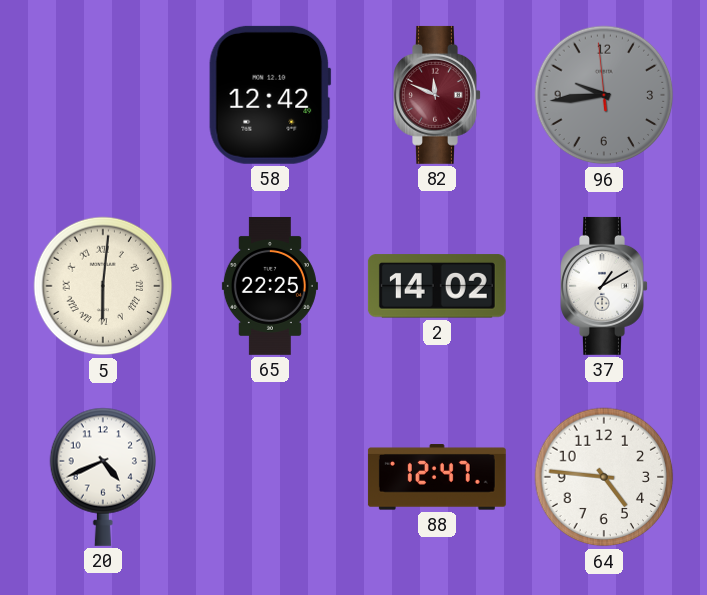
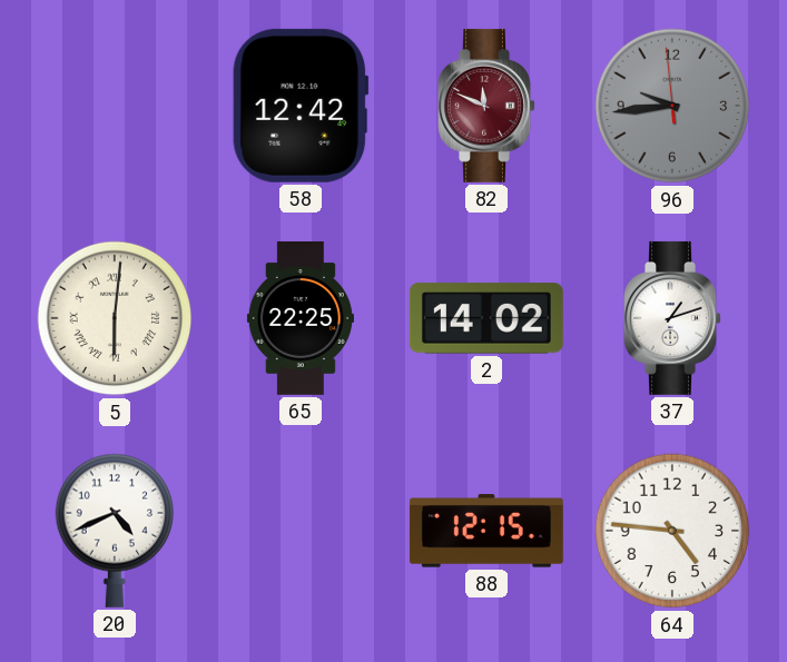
37: 1:10 -> 1:12
88: 12:47 -> 12:15
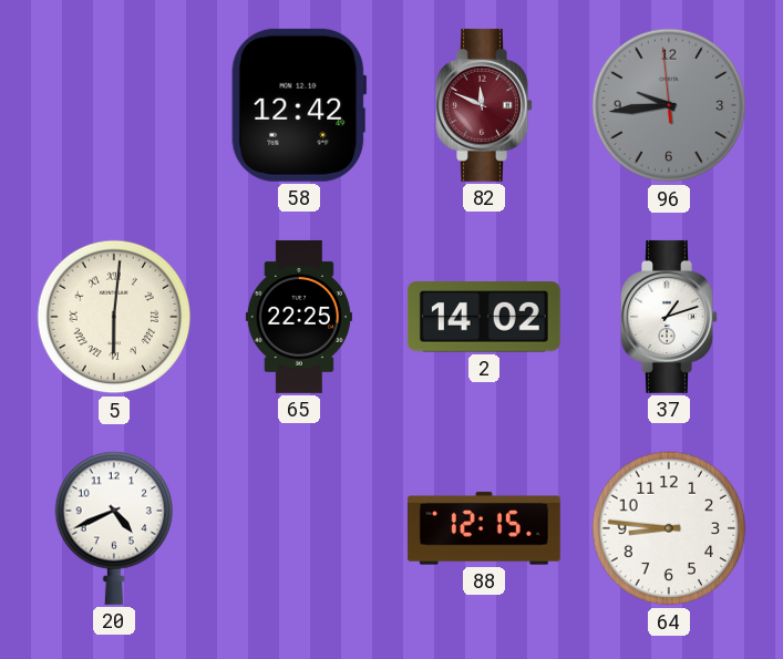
64: 4:46 -> 8:46
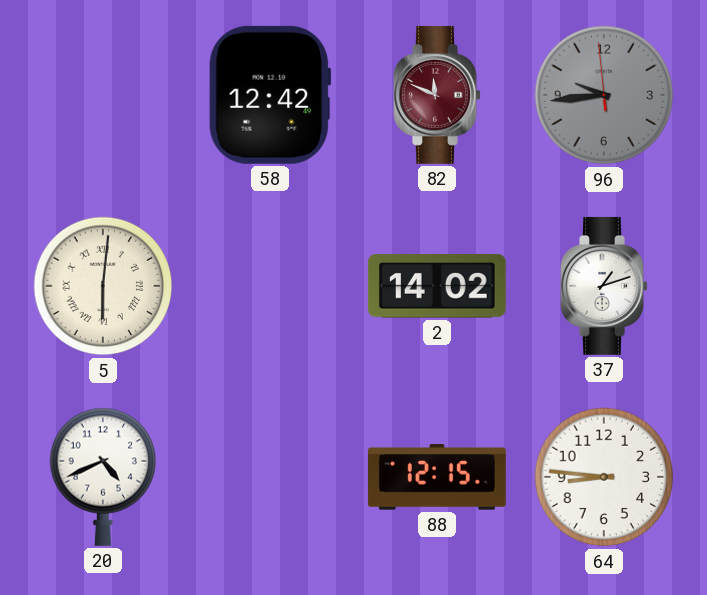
65: 22:25 -> none
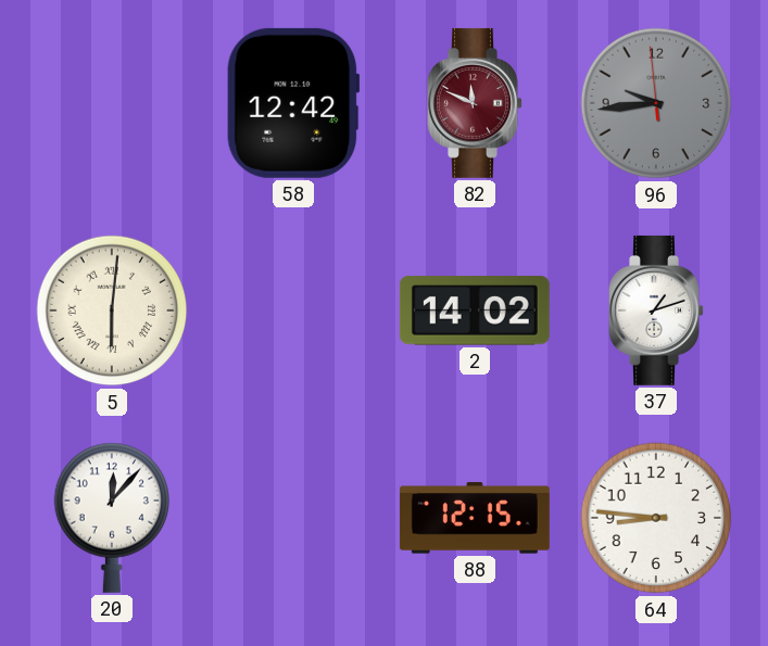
20: 4:41 -> 12:07
